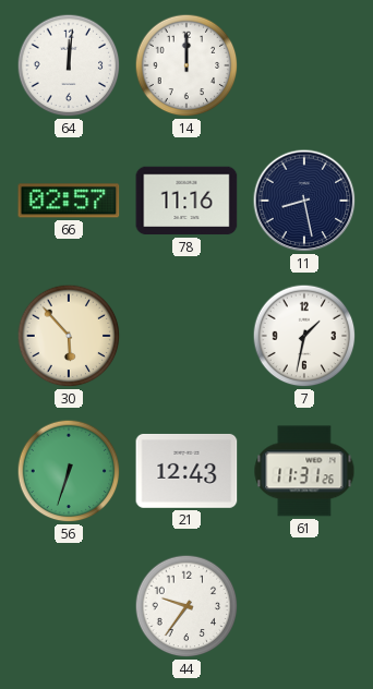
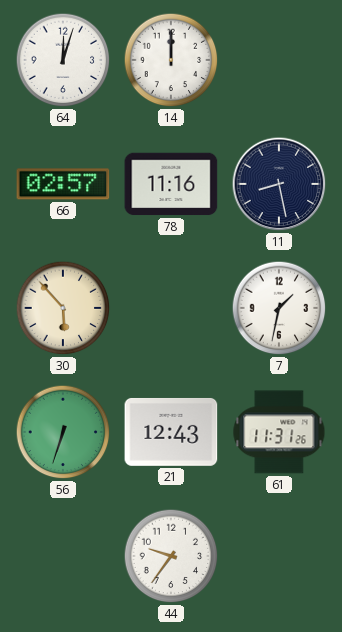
64: 12:01 -> 12:03
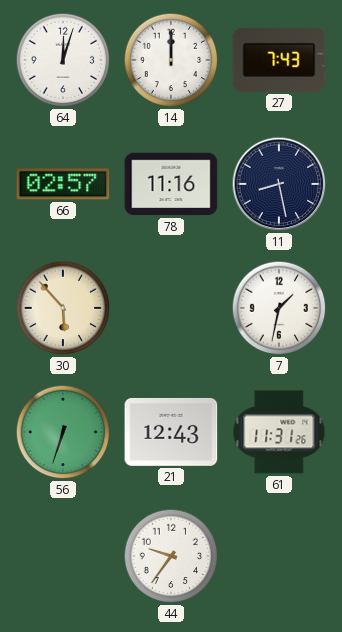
27: none -> 7:43
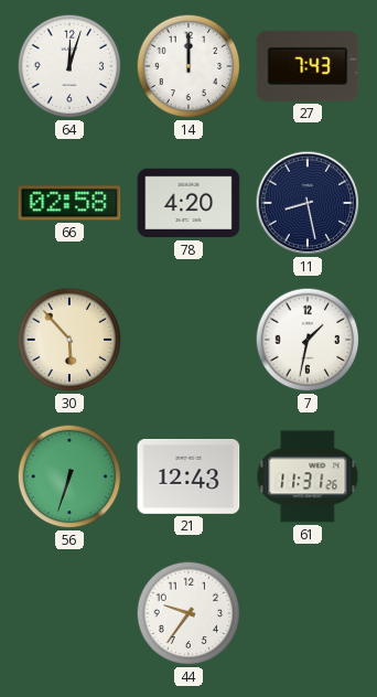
66: 02:57 -> 02:58
78: 11:16 -> 4:20
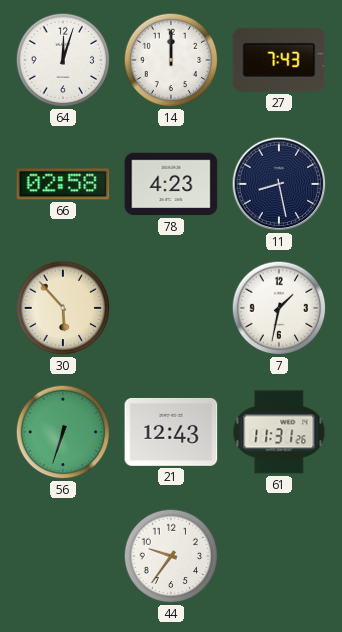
78: 4:20 -> 4:23
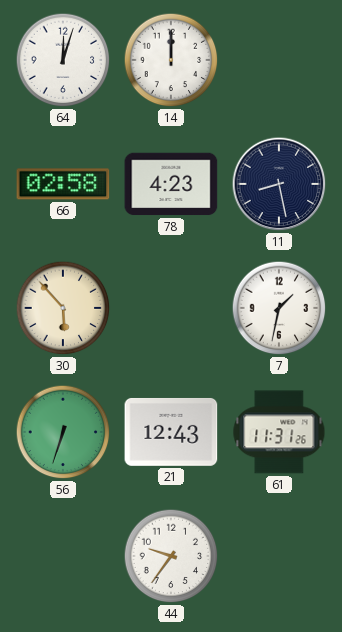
27: 7:43 -> none
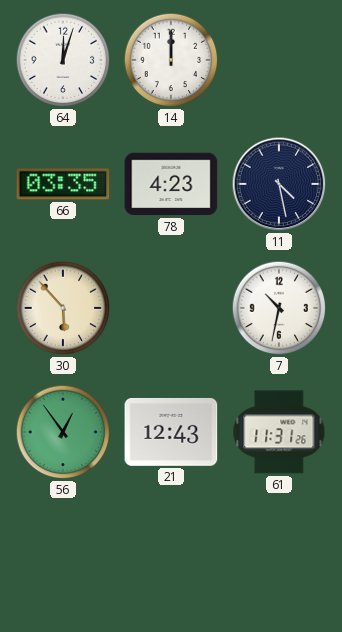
66: 02:58 -> 03:35
11: 8:28 -> 4:28
7: 1:32 -> 10:32
56: 6:33 -> 12:54
44: 9:36 -> none
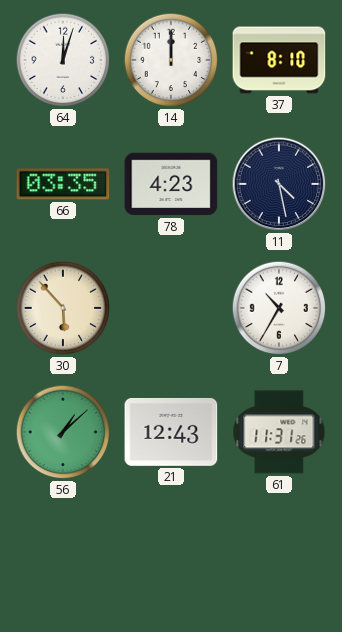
37: none -> 8:10
7: 10:32 -> 10:35
56: 12:54 -> 1:08
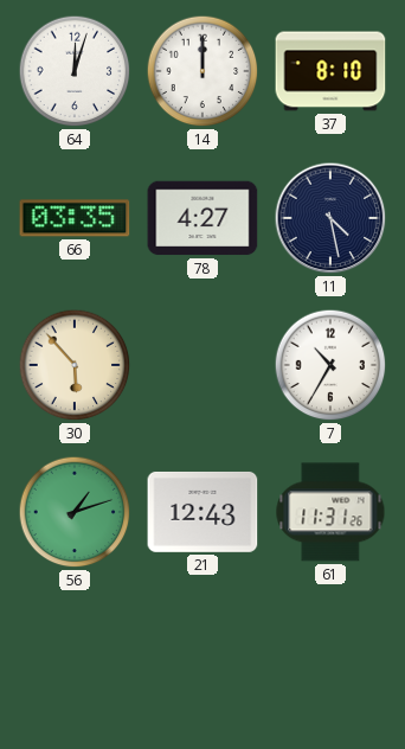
78: 4:23 -> 4:27
56: 1:08 -> 1:12
